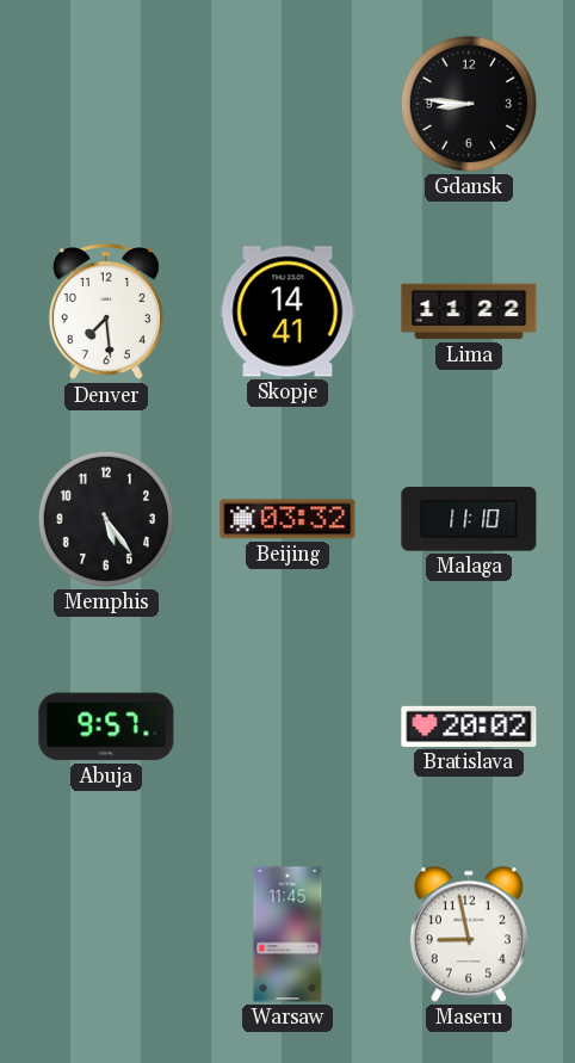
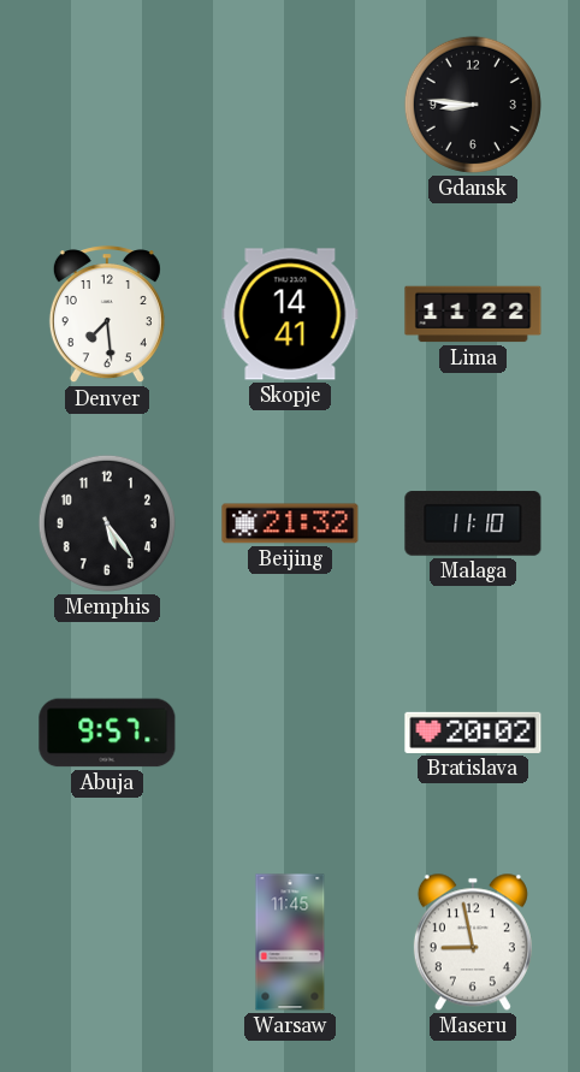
Beijing: 03:32 -> 21:32
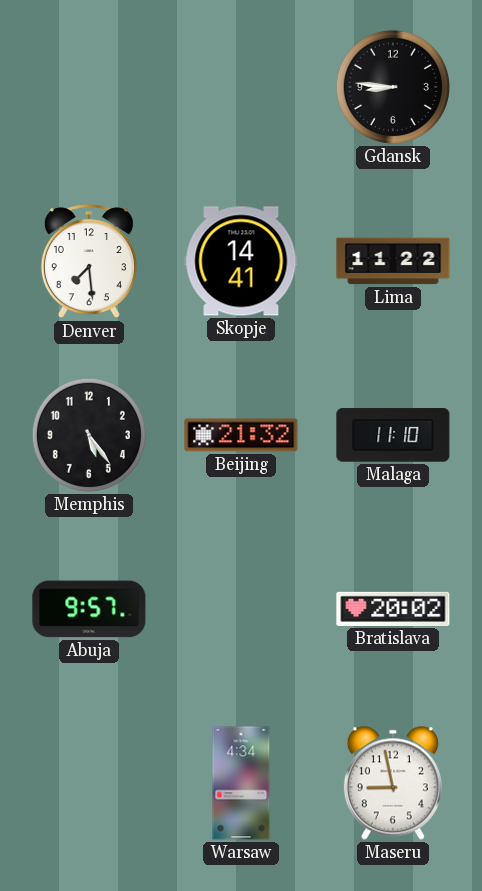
Warsaw: 11:45 -> 4:34
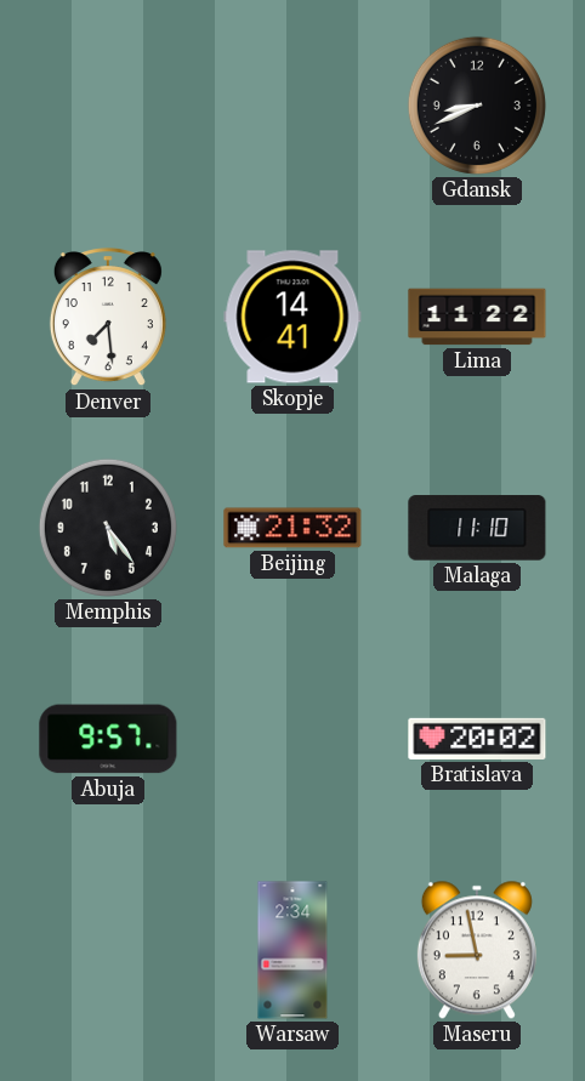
Gdansk: 8:46 -> 8:41
Warsaw: 4:34 -> 2:34
